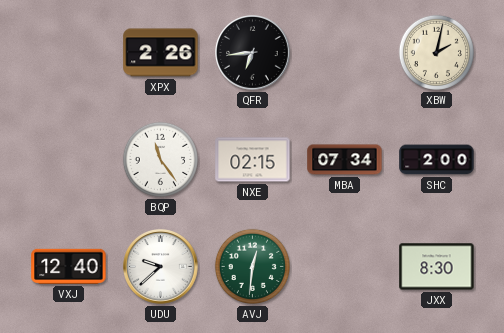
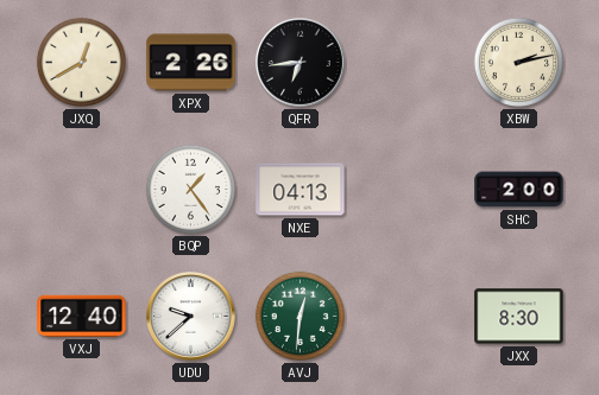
JXQ: none -> 12:40
XBW: 2:02 -> 2:13
BQP: 11:24 -> 1:24
NXE: 02:15 -> 04:13
MBA: 07:34 -> none
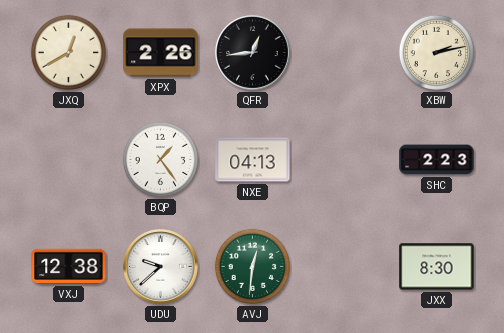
QFR: 6:44 -> 12:44
SHC: 2:00 -> 2:23
VXJ: 12:40 -> 12:38
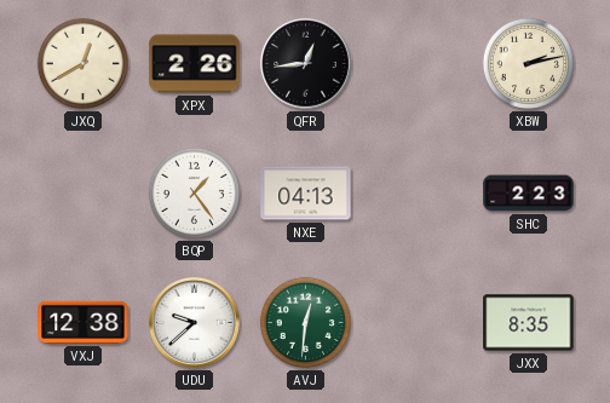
JXX: 8:30 -> 8:35
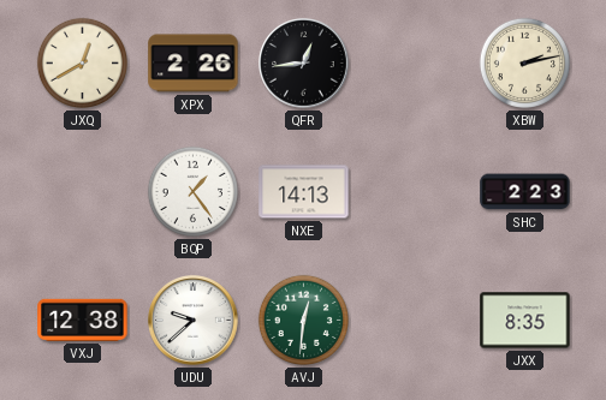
NXE: 04:13 -> 14:13
